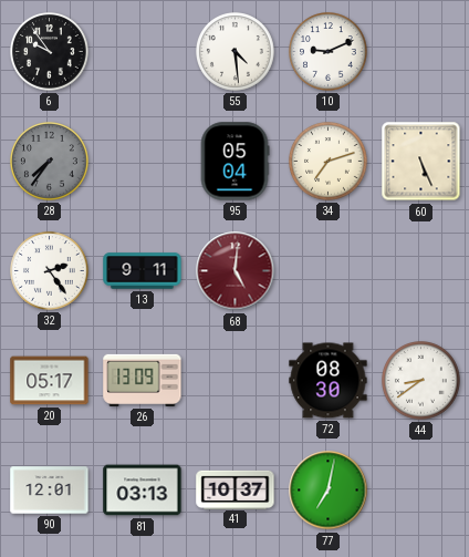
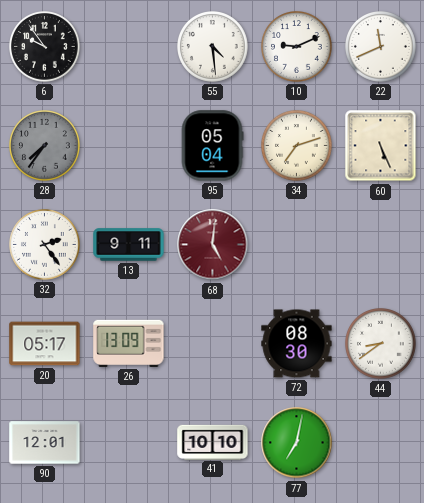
22: none -> 11:41
81: 03:13 -> none
41: 10:37 -> 10:10
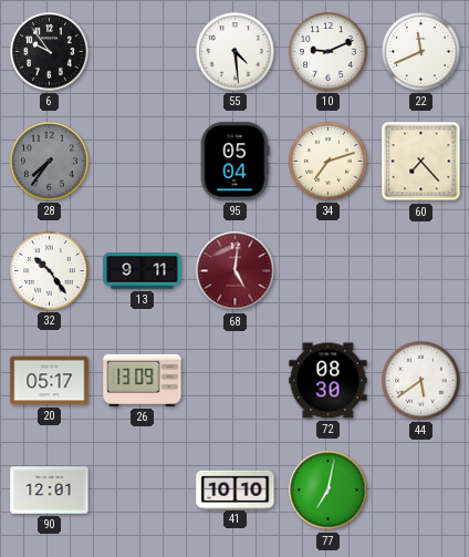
60: 5:26 -> 7:23
32: 2:24 -> 10:24
44: 8:39 -> 5:39
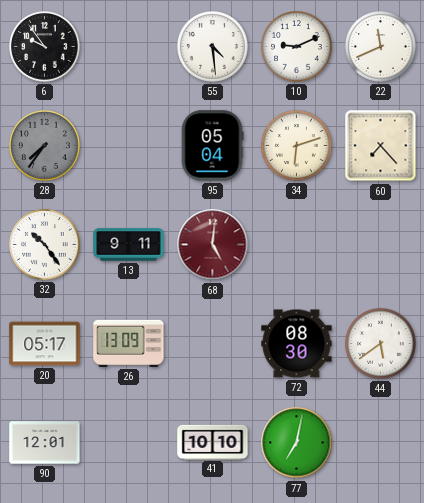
34: 7:12 -> 6:12
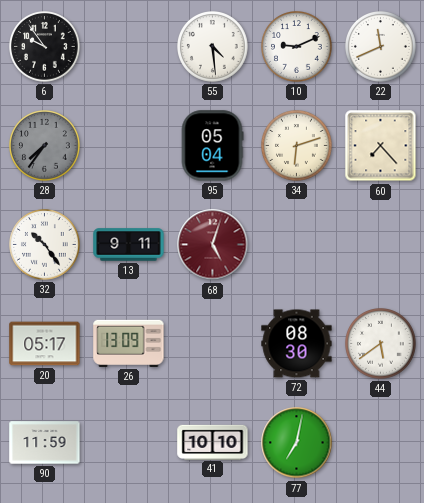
68: 5:01 -> 5:03
90: 12:01 -> 11:59
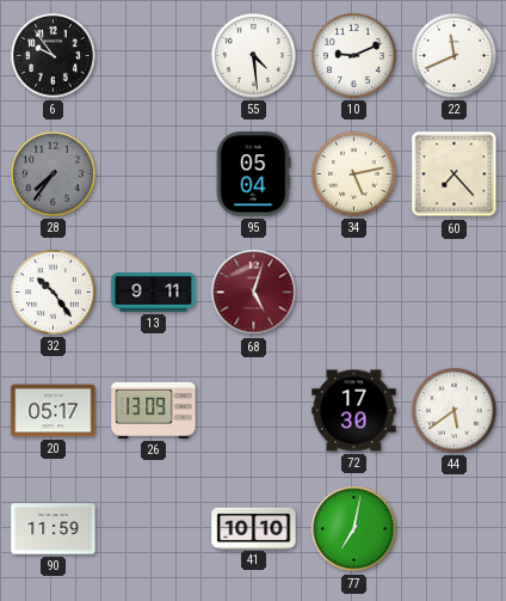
34: 6:12 -> 5:13
72: 08:30 -> 17:30
